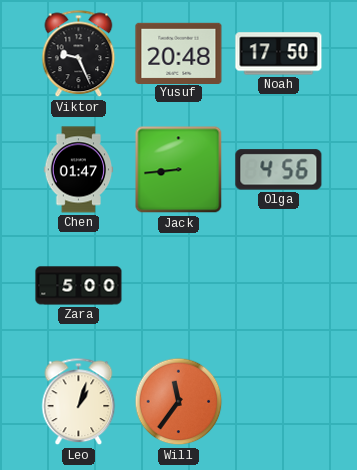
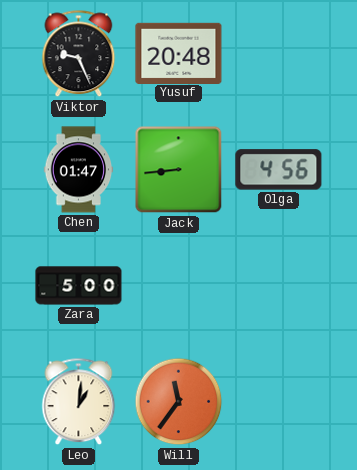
Noah: 17:50 -> none
Leo: 1:03 -> 1:01
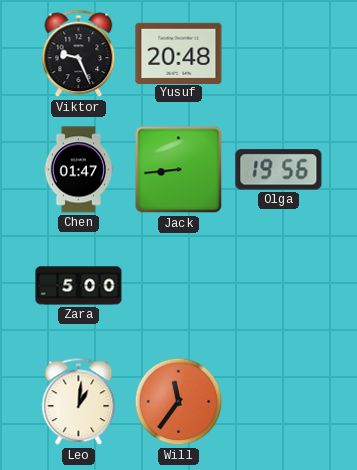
Olga: 4:56 -> 19:56
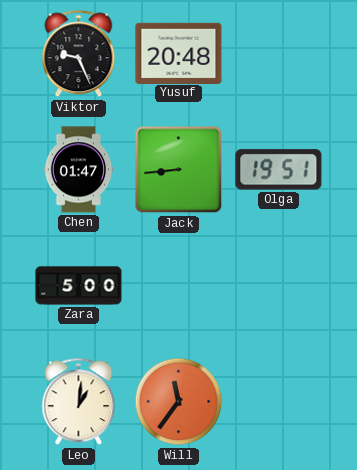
Olga: 19:56 -> 19:51
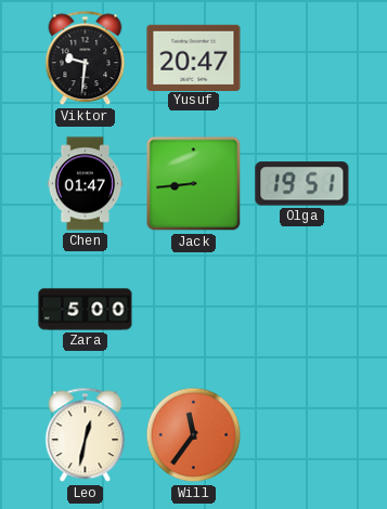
Viktor: 9:26 -> 9:31
Yusuf: 20:48 -> 20:47
Leo: 1:01 -> 12:32
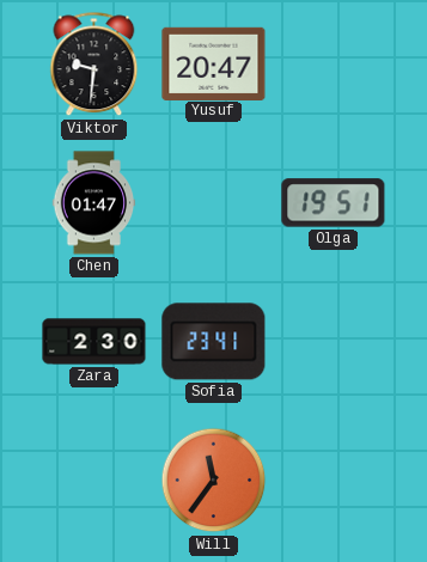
Jack: 8:44 -> none
Zara: 5:00 -> 2:30
Sofia: none -> 23:41
Leo: 12:32 -> none
